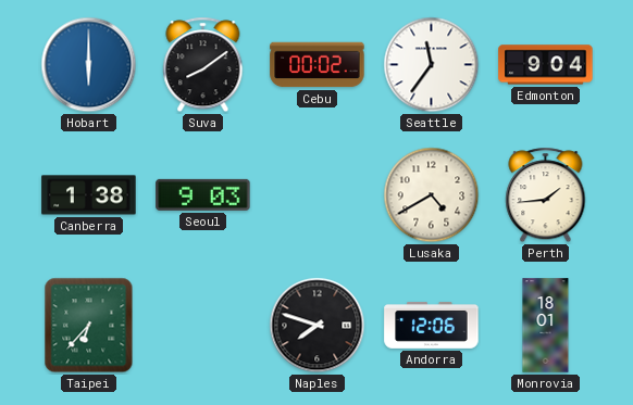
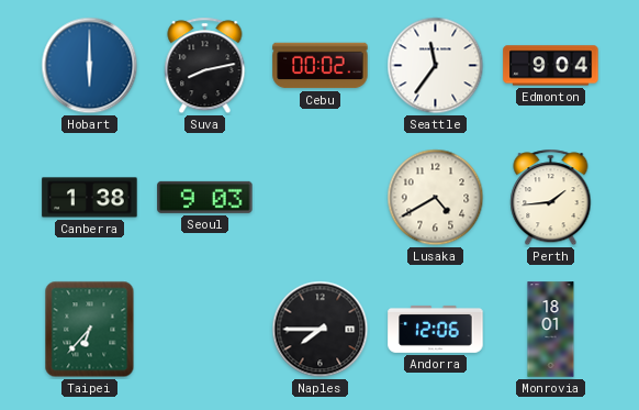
Suva: 8:09 -> 8:13
Naples: 7:48 -> 7:45
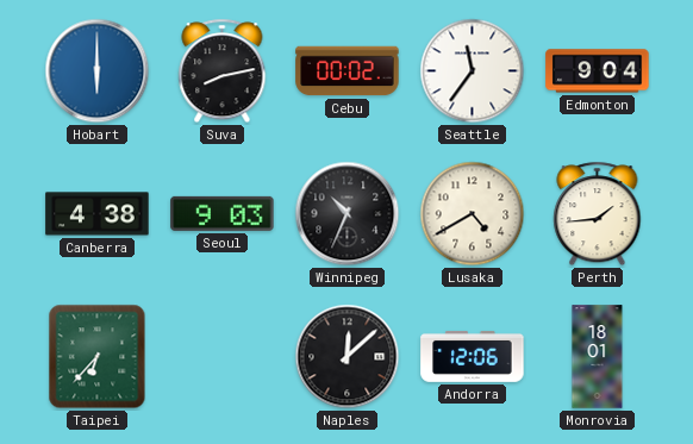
Canberra: 1:38 -> 4:38
Winnipeg: none -> 10:34
Naples: 7:45 -> 12:08
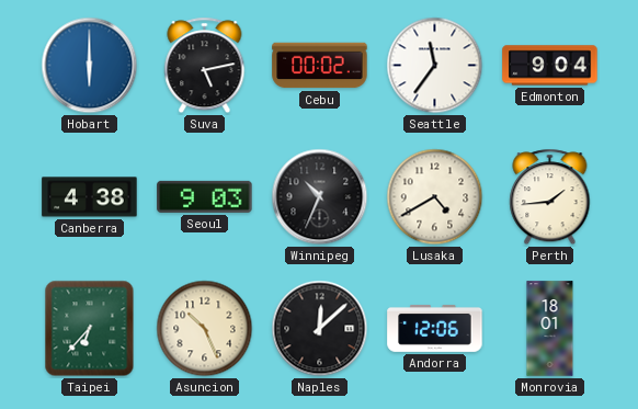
Suva: 8:13 -> 5:13
Asuncion: none -> 10:26
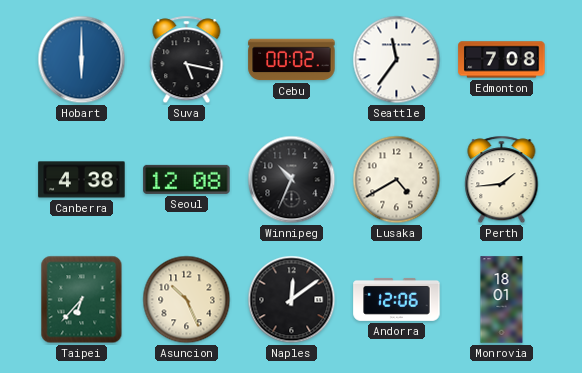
Suva: 5:13 -> 5:17
Edmonton: 9:04 -> 7:08
Seoul: 9:03 -> 12:08
Naples: 12:08 -> 12:09
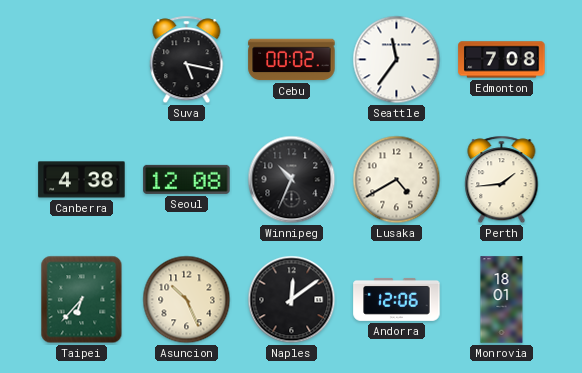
Hobart: 6:00 -> none
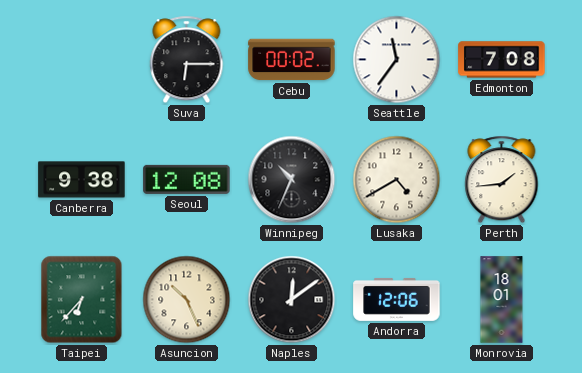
Suva: 5:17 -> 6:15
Canberra: 4:38 -> 9:38
